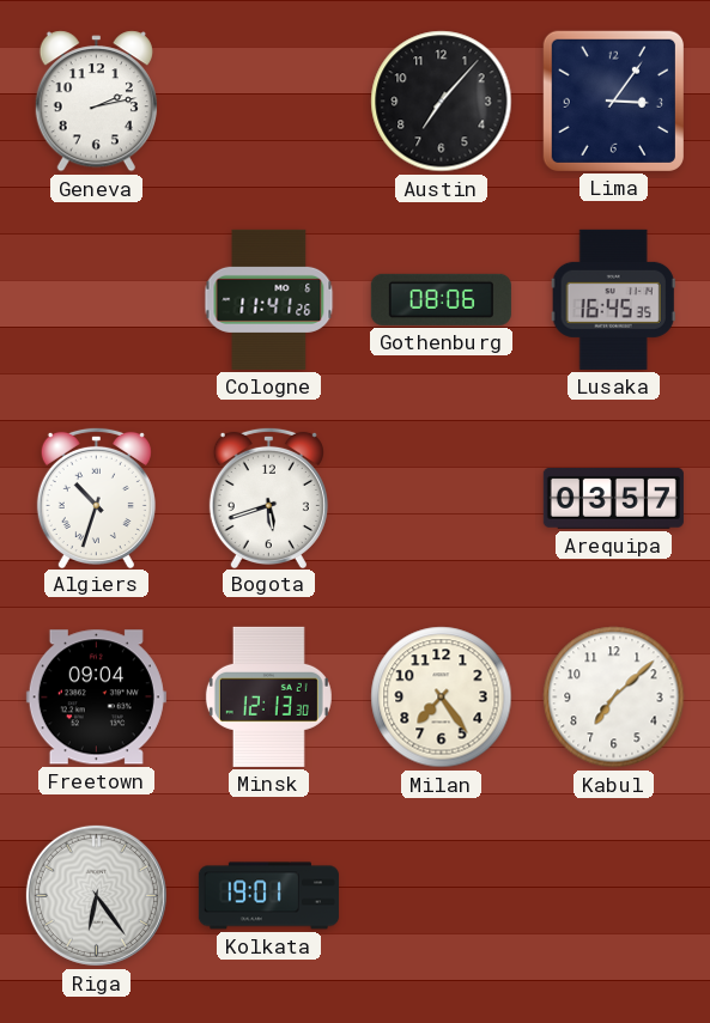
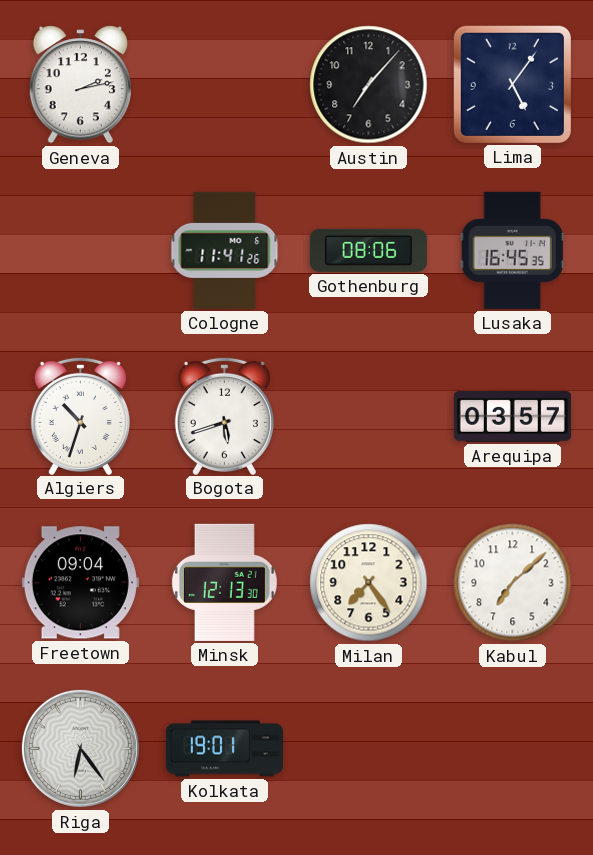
Lima: 3:06 -> 5:06
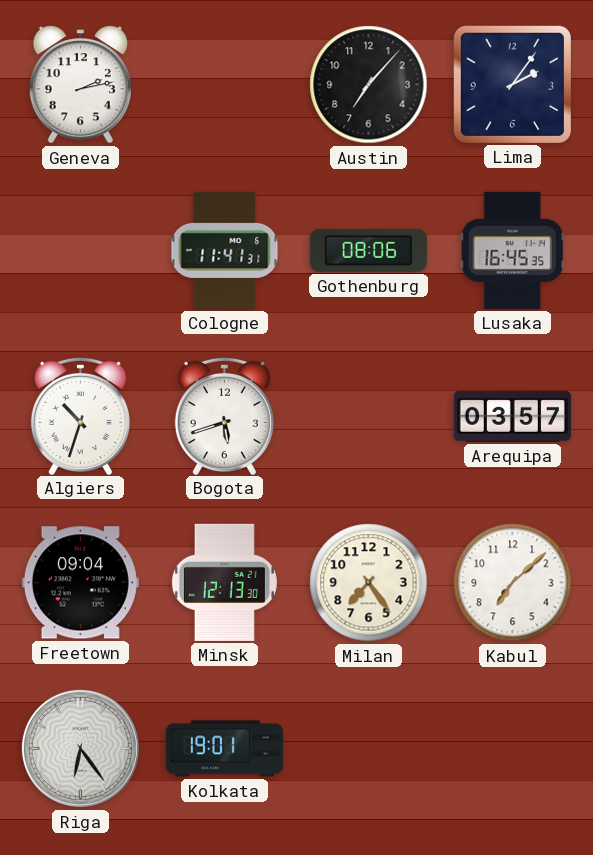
Lima: 5:06 -> 2:06
Cologne: 11:41:26 -> 11:41:31
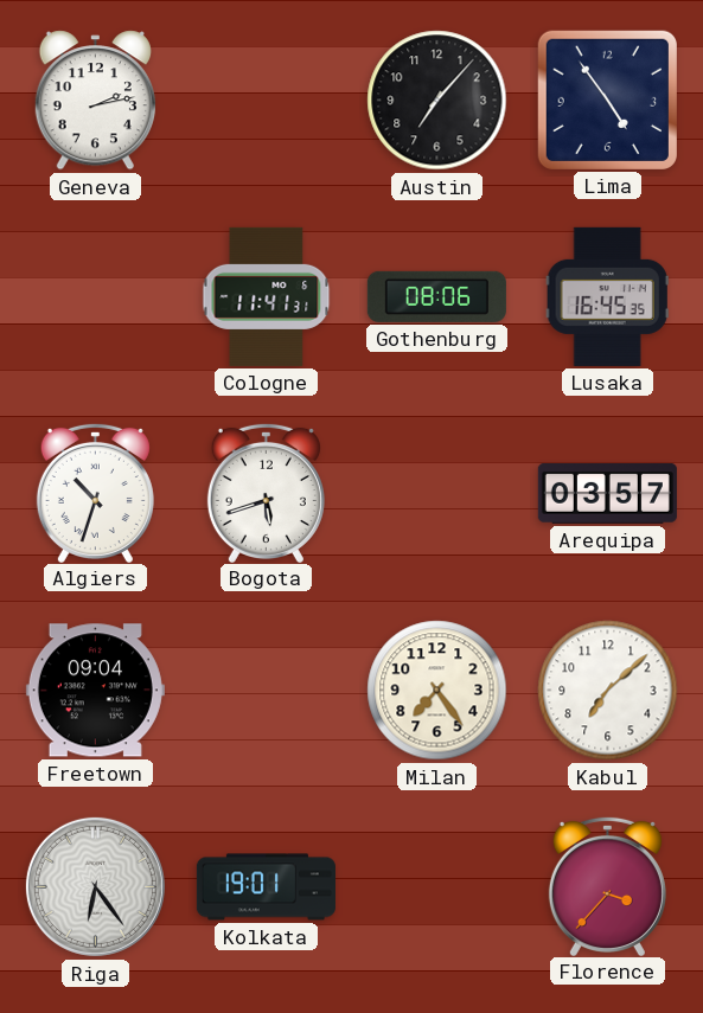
Lima: 2:06 -> 4:54
Minsk: 12:13 -> none
Florence: none -> 3:37
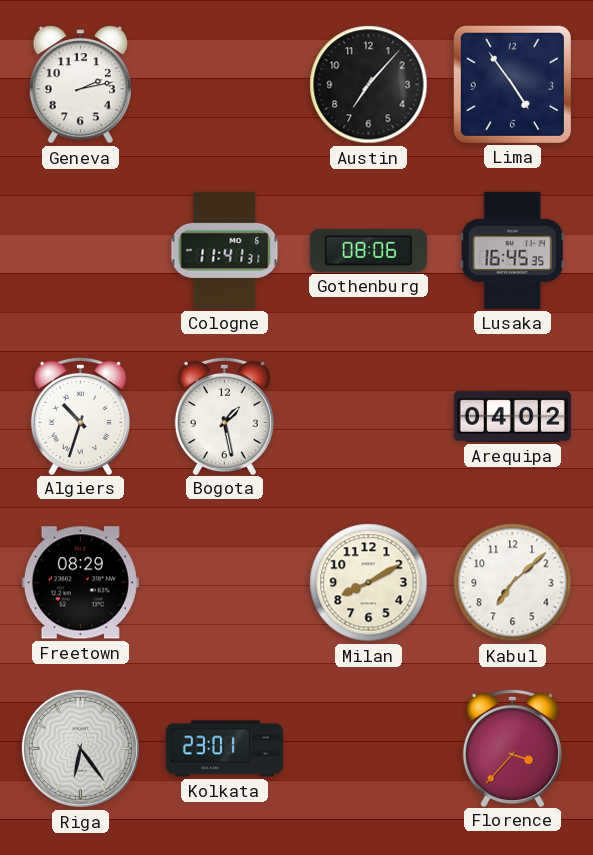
Bogota: 5:42 -> 1:28
Arequipa: 03:57 -> 04:02
Freetown: 09:04 -> 08:29
Milan: 7:24 -> 8:10
Kolkata: 19:01 -> 23:01
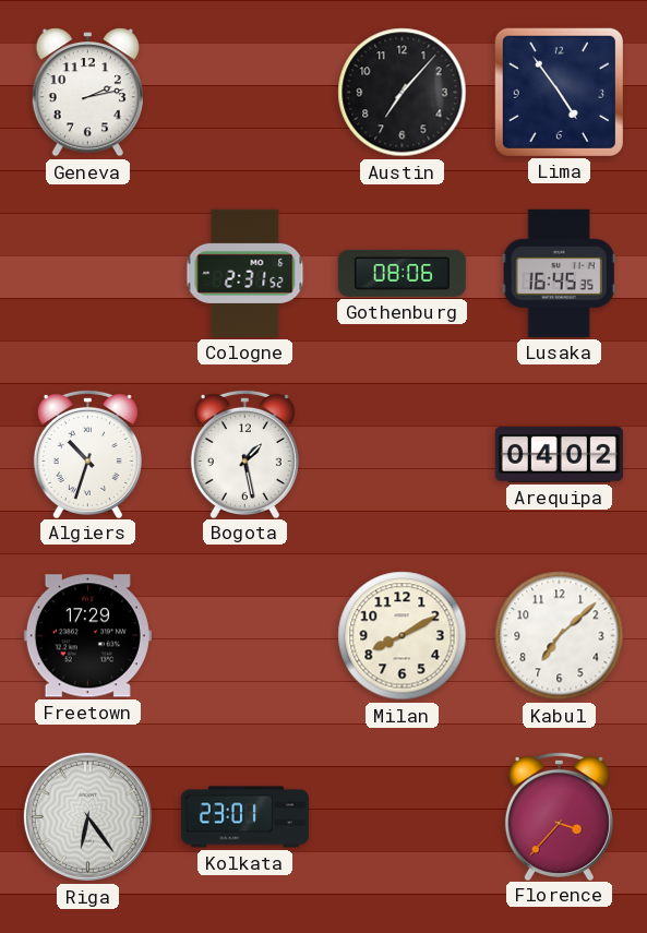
Cologne: 11:41 -> 2:31
Freetown: 08:29 -> 17:29
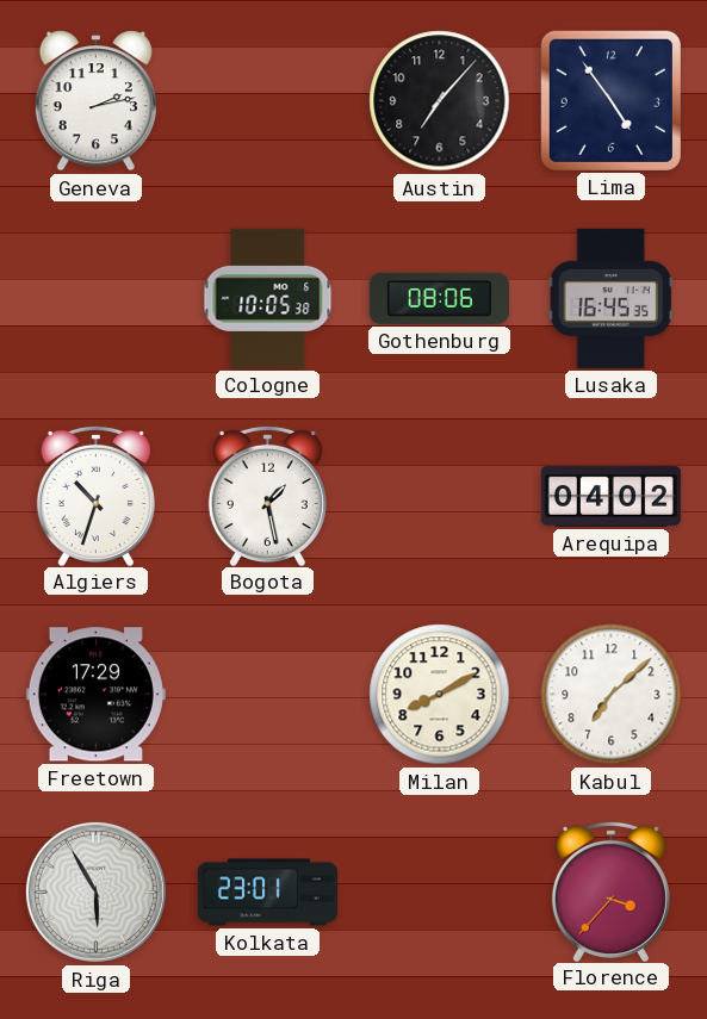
Cologne: 2:31 -> 10:05
Riga: 6:24 -> 5:55
